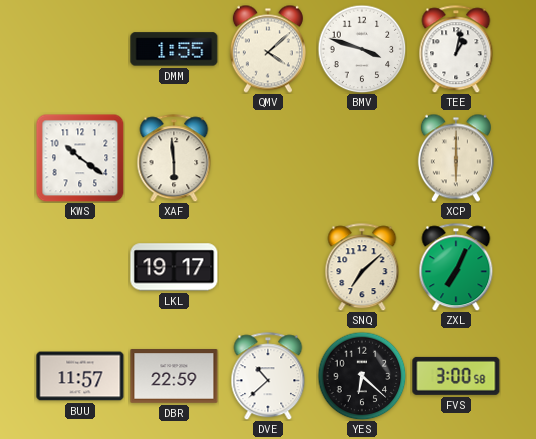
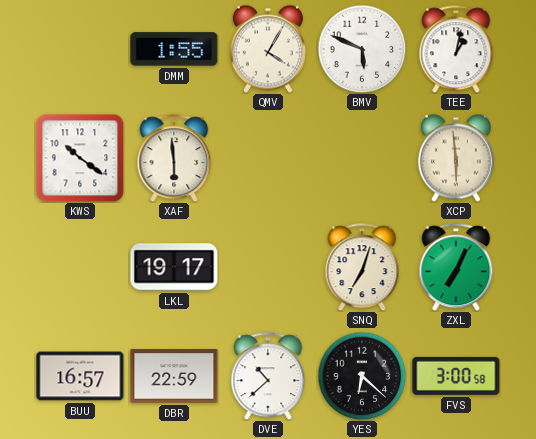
QMV: 4:08 -> 4:05
BMV: 3:48 -> 5:49
XCP: 6:00 -> 5:59
SNQ: 7:08 -> 7:03
BUU: 11:57 -> 16:57
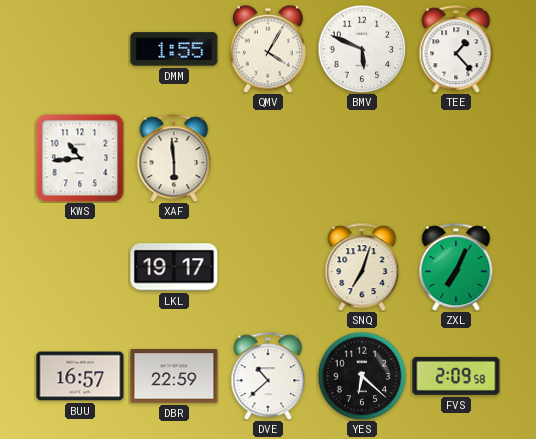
TEE: 1:02 -> 1:23
KWS: 10:21 -> 10:44
XCP: 5:59 -> none
FVS: 3:00 -> 2:09
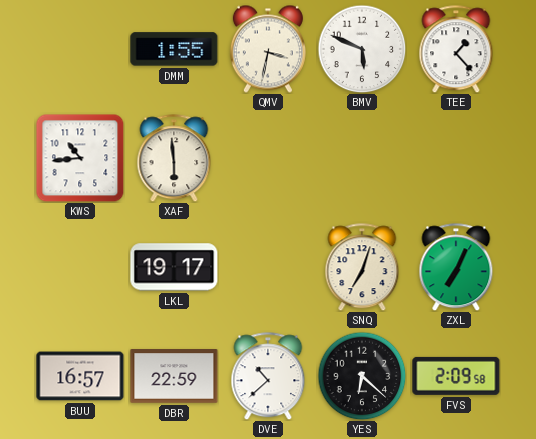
QMV: 4:05 -> 3:32
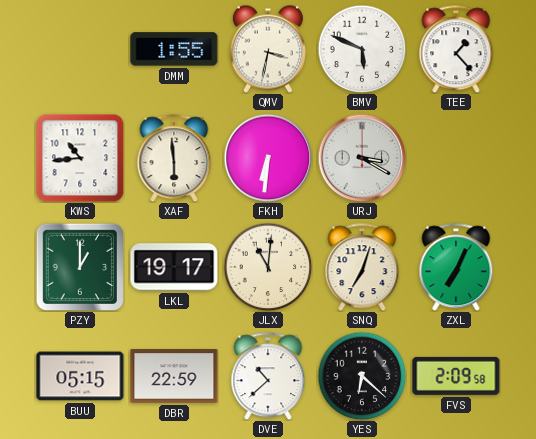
FKH: none -> 6:31
URJ: none -> 3:20
PZY: none -> 1:00
JLX: none -> 11:01
BUU: 16:57 -> 05:15
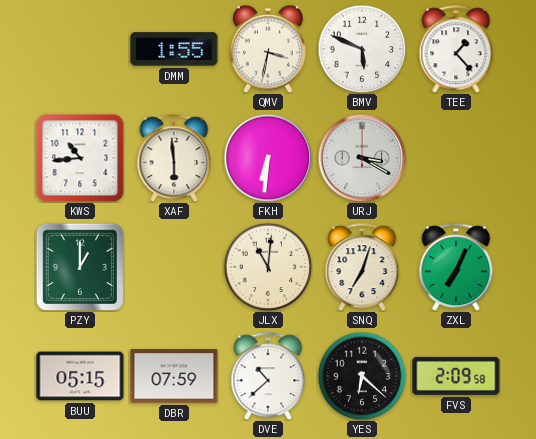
LKL: 19:17 -> none
DBR: 22:59 -> 07:59
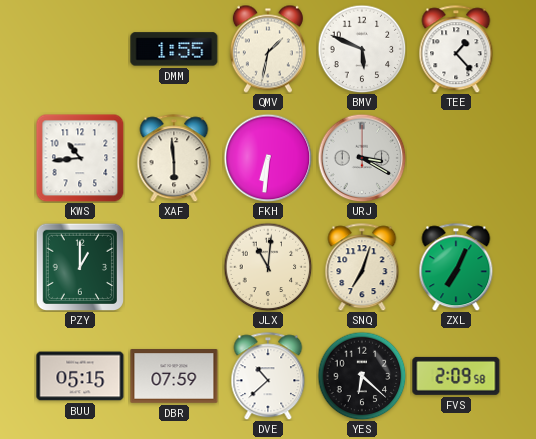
QMV: 3:32 -> 1:32
